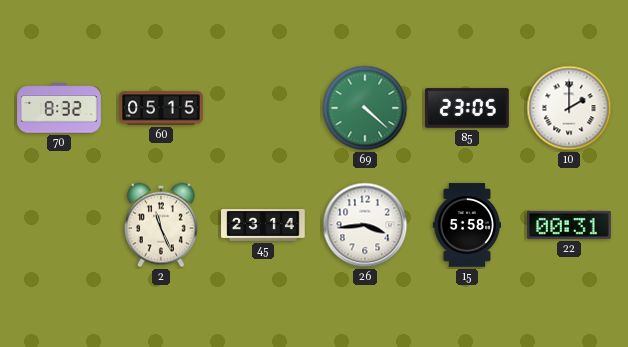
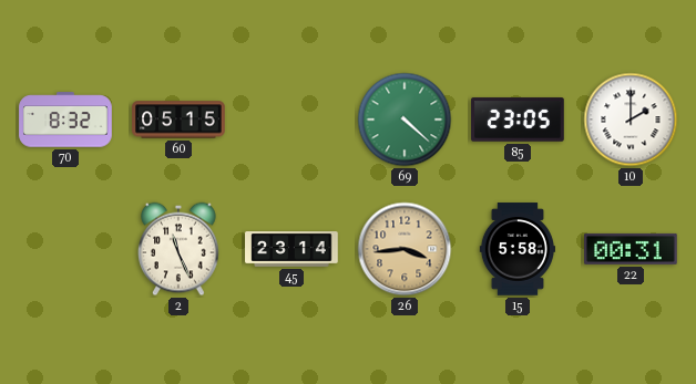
26 dial: white -> champagne
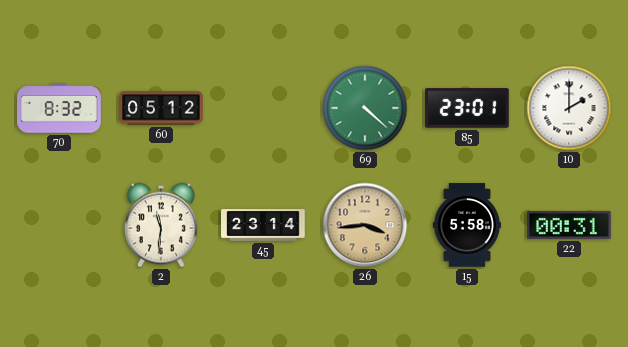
60: 05:15 -> 05:12
85: 23:05 -> 23:01
2: 11:26 -> 11:31
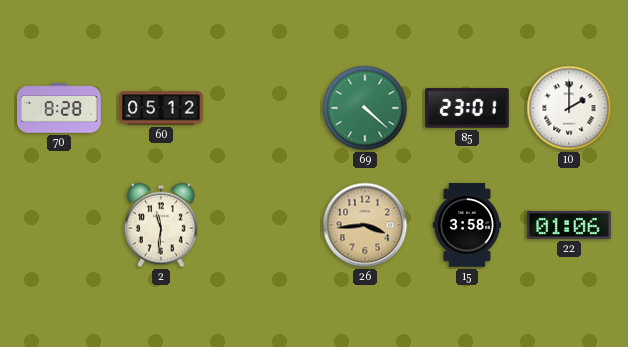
70: 8:32 -> 8:28
45: 23:14 -> none
15: 5:58 -> 3:58
22: 00:31 -> 01:06
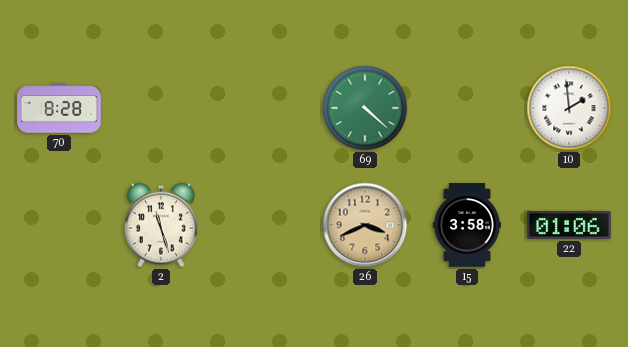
60: 05:12 -> none
85: 23:01 -> none
10: 2:00 -> 1:59
2: 11:31 -> 11:27
26: 3:44 -> 3:41
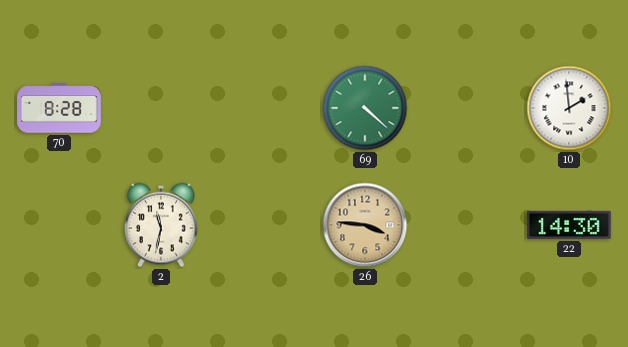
2: 11:27 -> 11:32
26: 3:41 -> 3:46
15: 3:58 -> none
22: 01:06 -> 14:30
